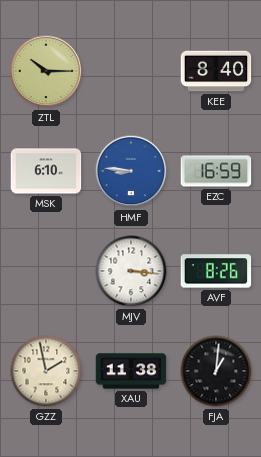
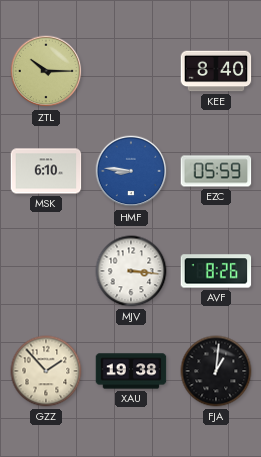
EZC: 16:59 -> 05:59
GZZ: 1:58 -> 1:53
XAU: 11:38 -> 19:38
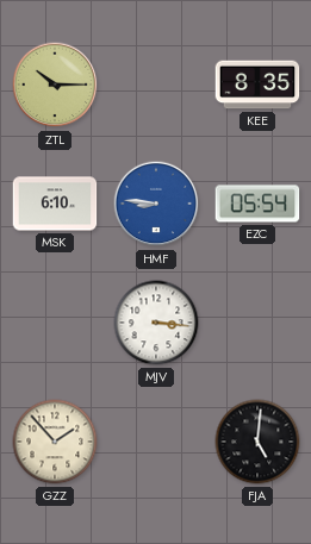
KEE: 8:40 -> 8:35
EZC: 05:59 -> 05:54
AVF: 8:26 -> none
XAU: 19:38 -> none
FJA: 1:01 -> 5:01
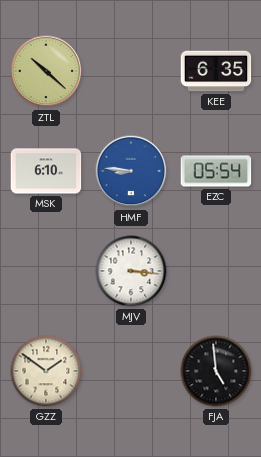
ZTL: 10:15 -> 10:22
KEE: 8:35 -> 6:35
GZZ: 1:53 -> 1:51
FJA: 5:01 -> 4:59
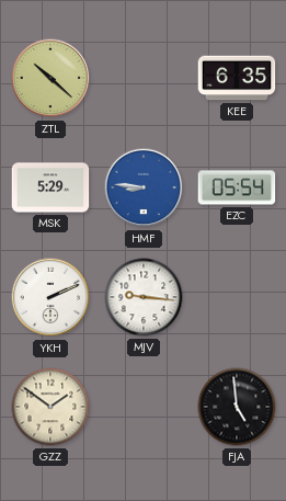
MSK: 6:10 -> 5:29
YKH: none -> 2:11
MJV: 3:16 -> 9:16
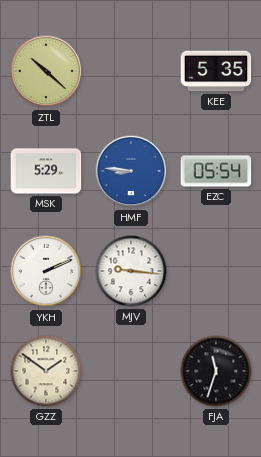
KEE: 6:35 -> 5:35
FJA: 4:59 -> 11:33
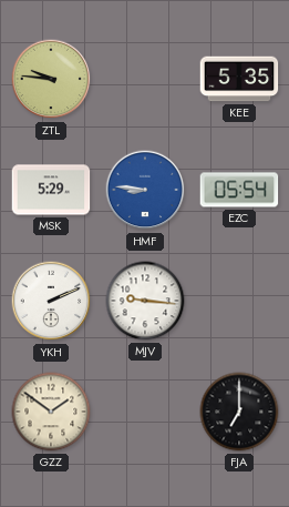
ZTL: 10:22 -> 9:46
FJA: 11:33 -> 7:00
